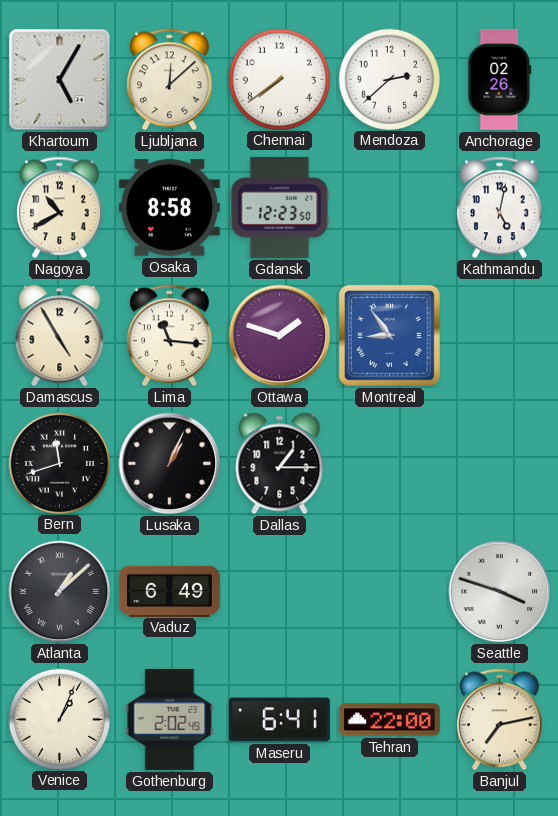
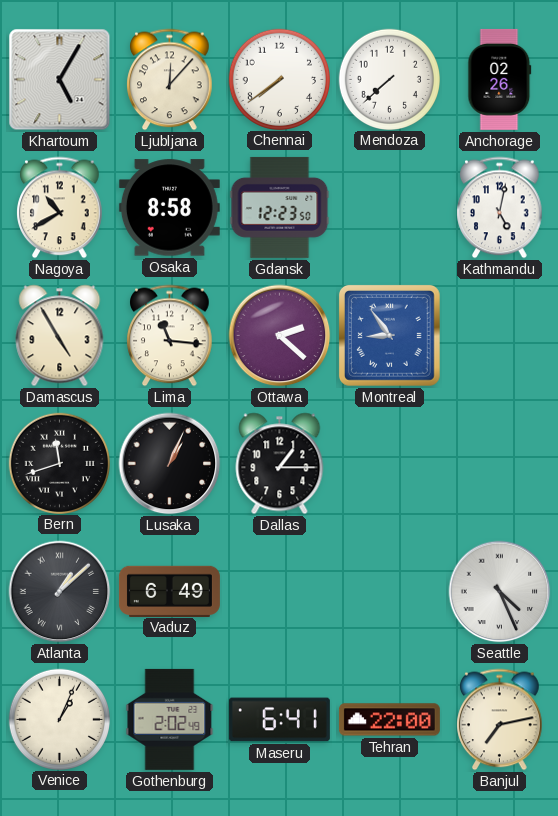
Ljubljana: 12:08 -> 12:07
Mendoza: 2:38 -> 7:38
Ottawa: 1:48 -> 2:22
Seattle: 3:48 -> 4:26
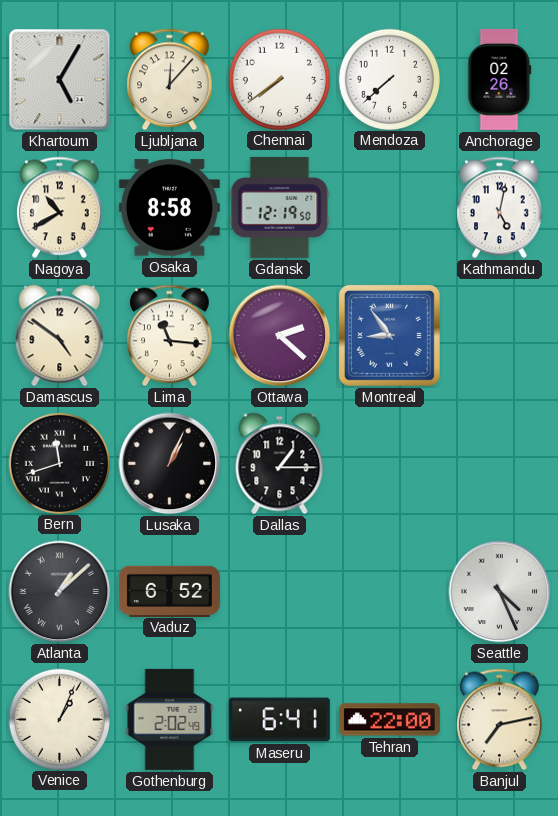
Gdansk: 12:23 -> 12:19
Damascus: 4:55 -> 4:51
Vaduz: 6:49 -> 6:52
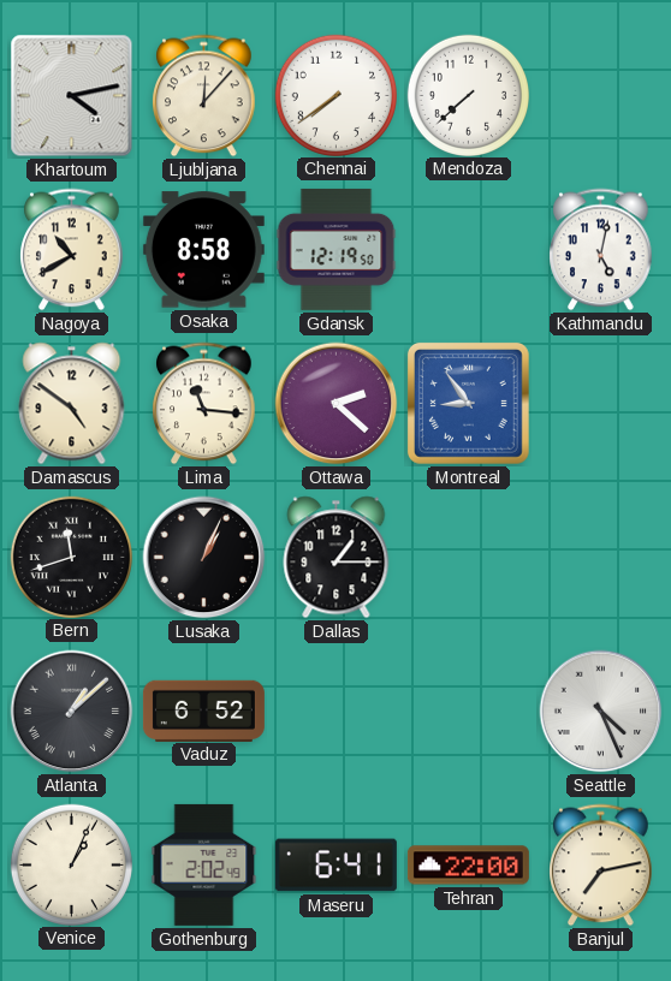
Khartoum: 5:05 -> 4:13
Anchorage: 02:26 -> none
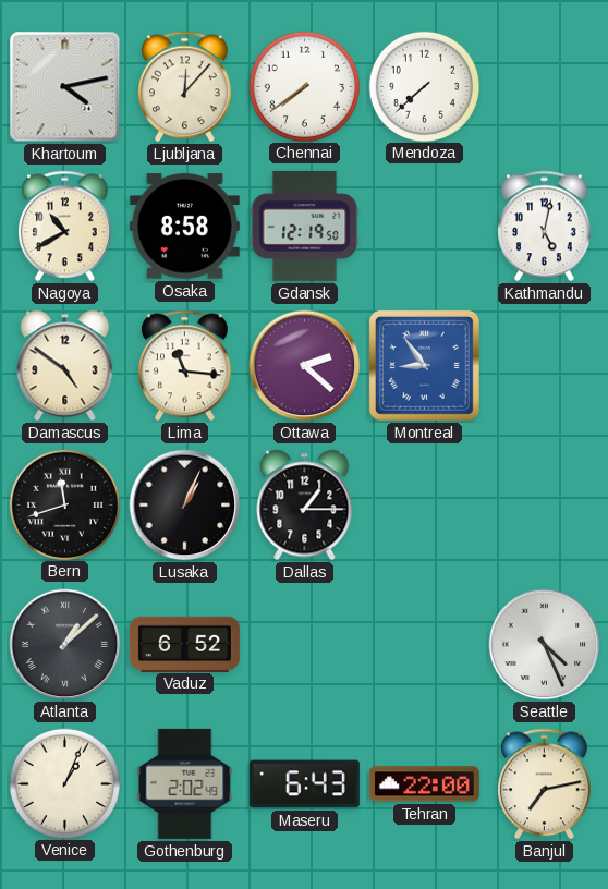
Maseru: 6:41 -> 6:43
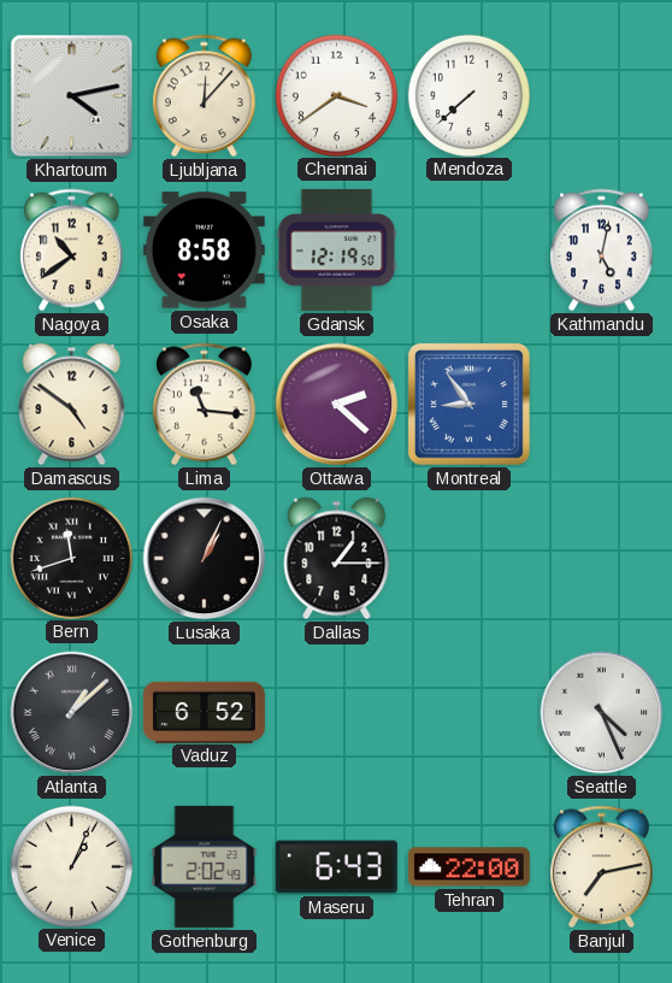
Chennai: 7:39 -> 3:39
Nagoya: 10:40 -> 10:39
